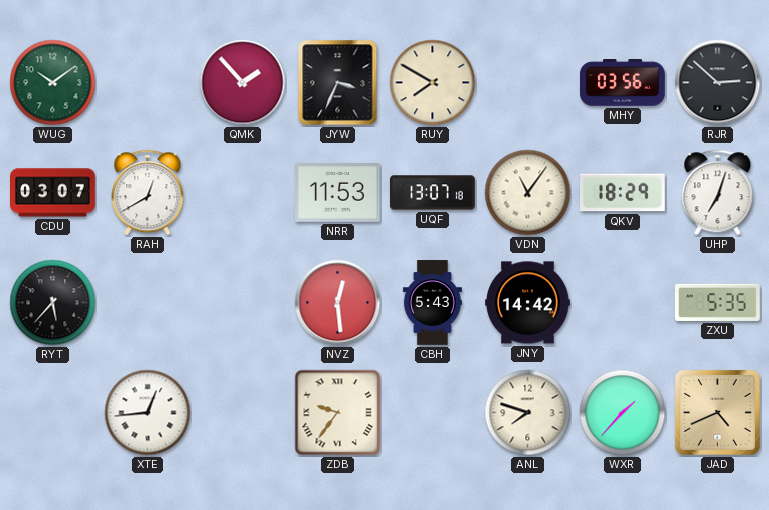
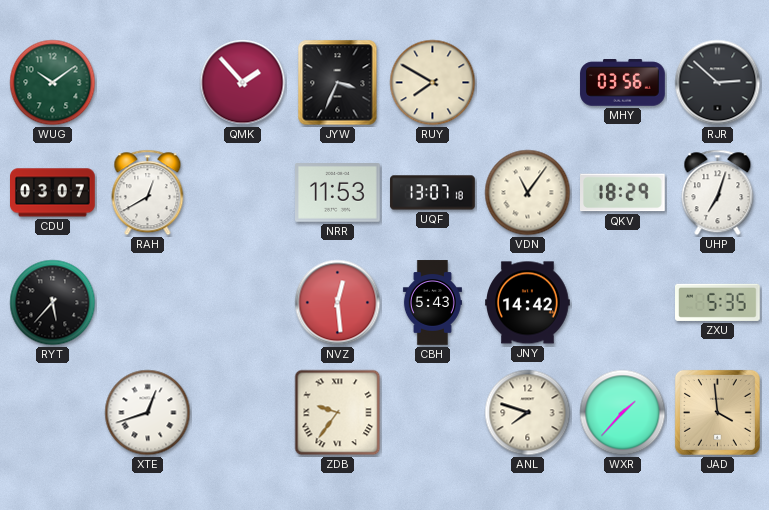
XTE: 12:44 -> 12:42
JAD: 4:41 -> 3:59
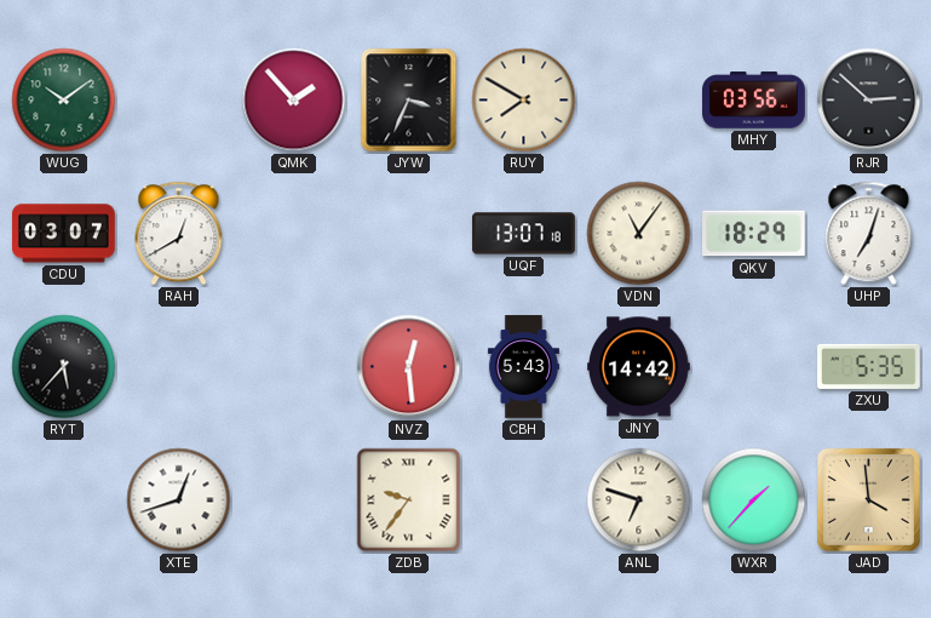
NRR: 11:53 -> none
ANL: 7:48 -> 6:48
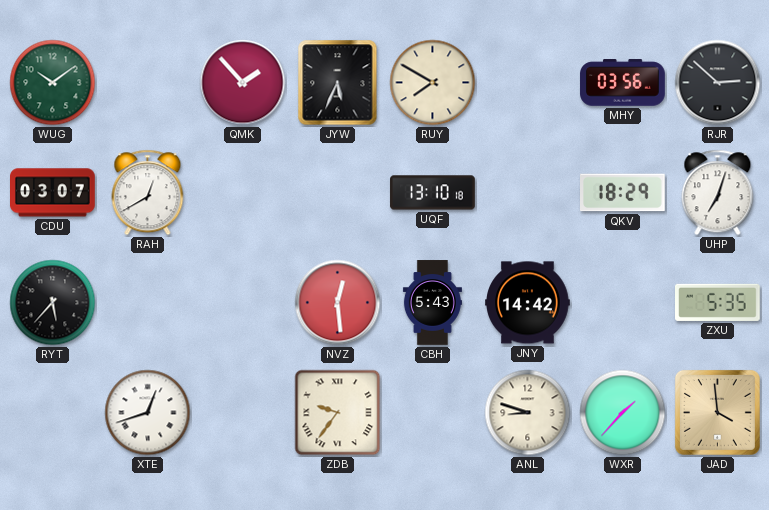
JYW: 3:34 -> 5:34
UQF: 13:07 -> 13:10
VDN: 11:06 -> none
ANL: 6:48 -> 8:48
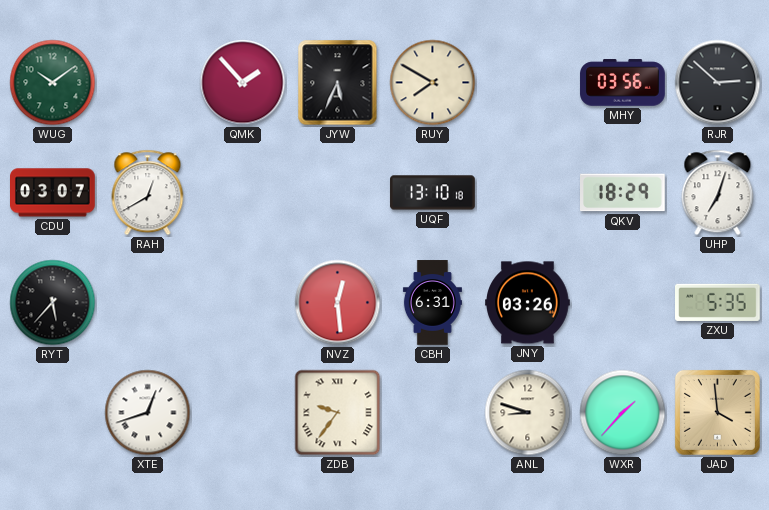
CBH: 5:43 -> 6:31
JNY: 14:42 -> 03:26
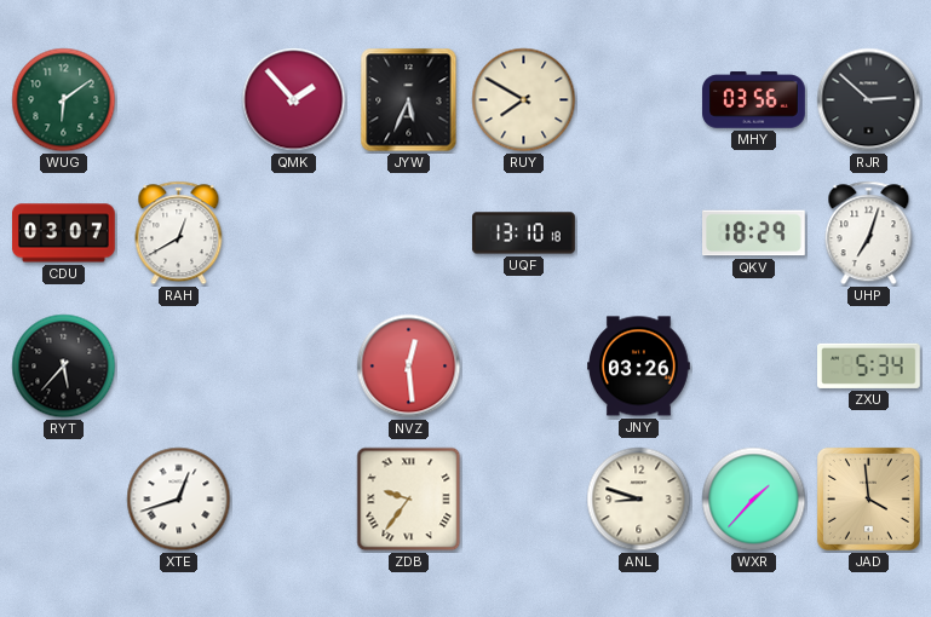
WUG: 10:09 -> 6:09
CBH: 6:31 -> none
ZXU: 5:35 -> 5:34
